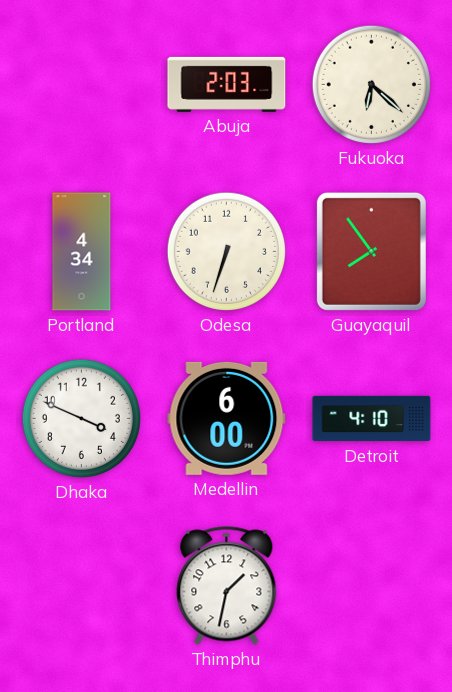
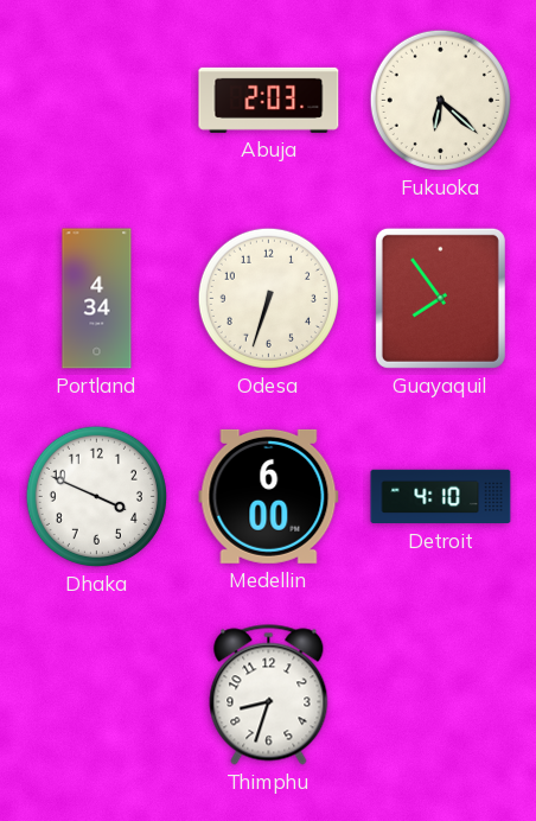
Thimphu: 1:32 -> 8:33
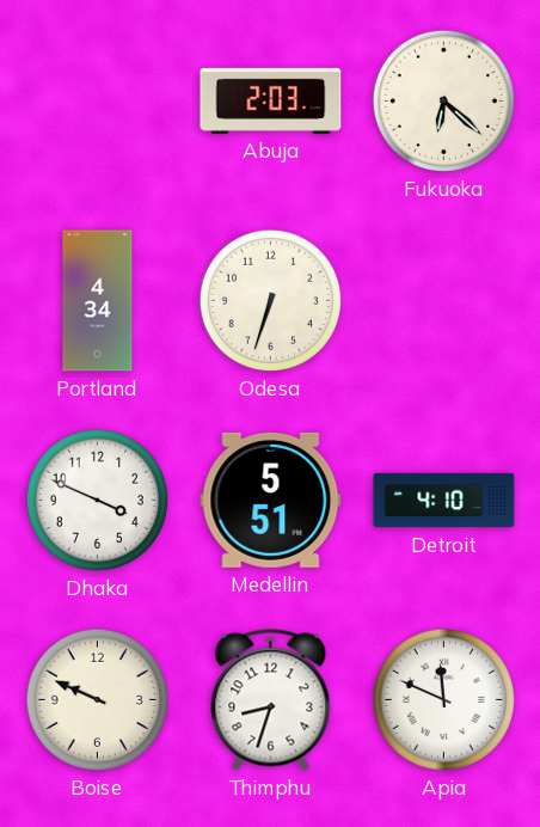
Guayaquil: 7:54 -> none
Medellin: 6:00 -> 5:51
Boise: none -> 9:49
Apia: none -> 11:49
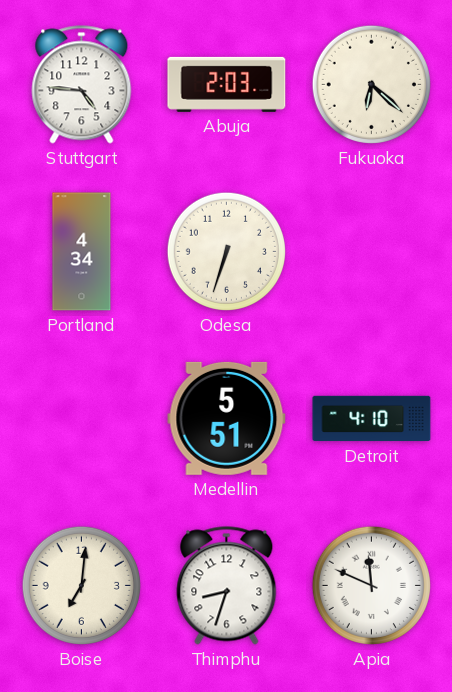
Stuttgart: none -> 4:46
Dhaka: 3:49 -> none
Boise: 9:49 -> 7:01
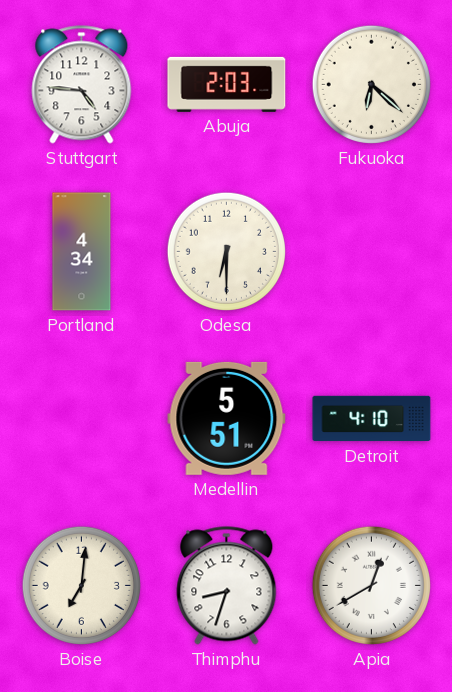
Odesa: 6:33 -> 6:30
Apia: 11:49 -> 12:40
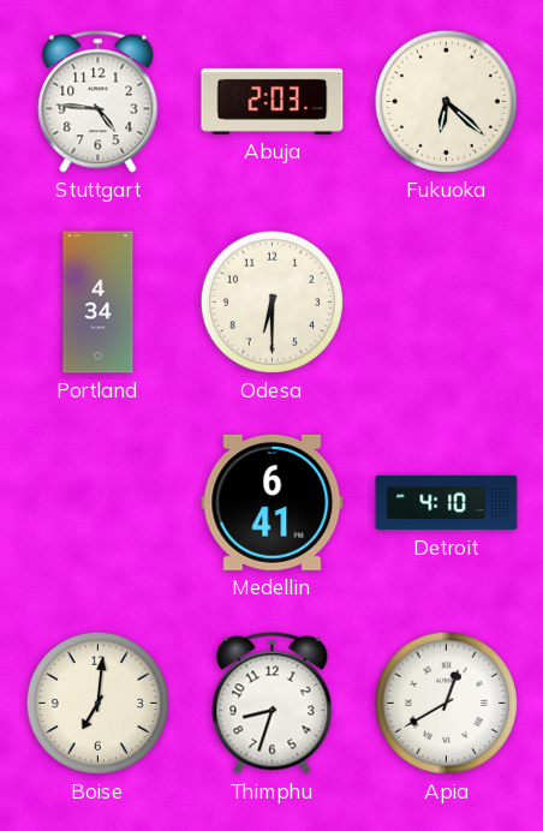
Medellin: 5:51 -> 6:41
